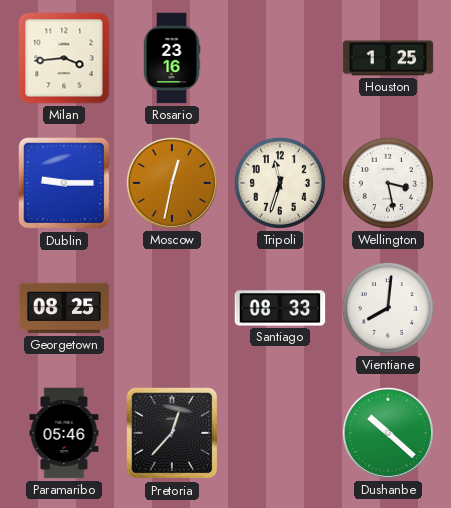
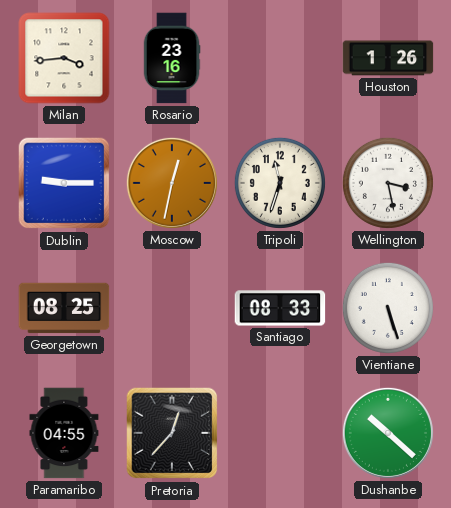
Houston: 1:25 -> 1:26
Vientiane: 8:01 -> 5:27
Paramaribo: 05:46 -> 04:55
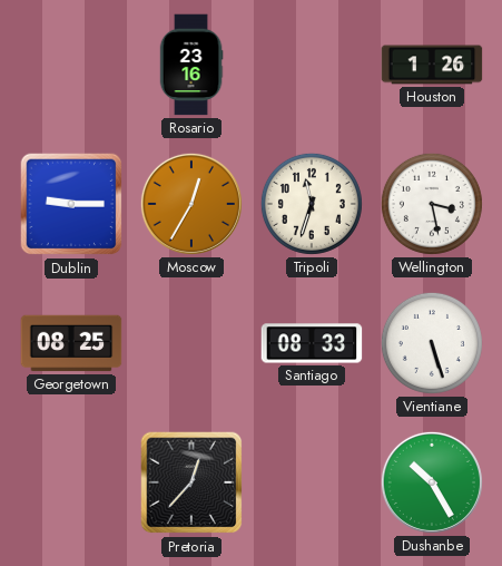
Milan: 3:44 -> none
Moscow: 12:32 -> 12:35
Paramaribo: 04:55 -> none
Dushanbe: 10:22 -> 10:25
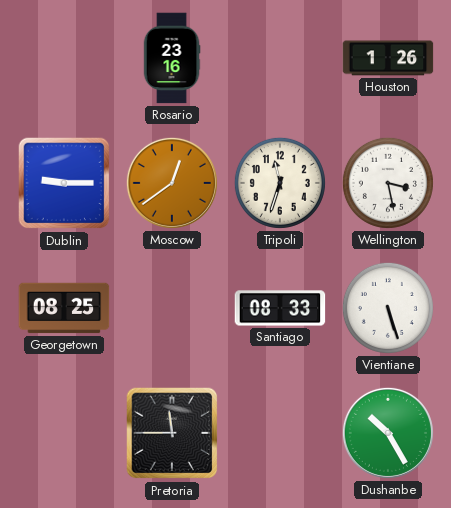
Moscow: 12:35 -> 12:39
Pretoria: 12:37 -> 11:45
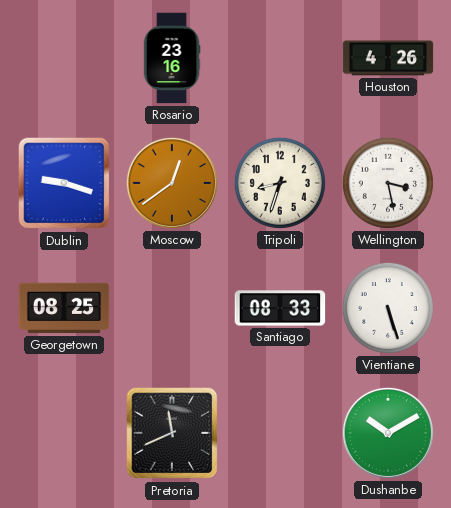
Houston: 1:26 -> 4:26
Dublin: 9:15 -> 9:18
Tripoli: 11:33 -> 8:33
Pretoria: 11:45 -> 11:41
Dushanbe: 10:25 -> 10:10
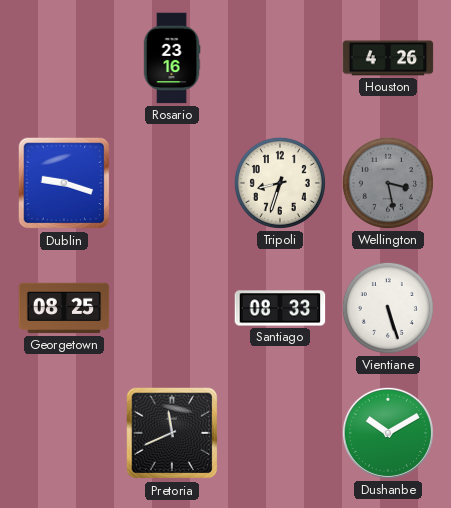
Moscow: 12:39 -> none
Wellington dial: white -> grey
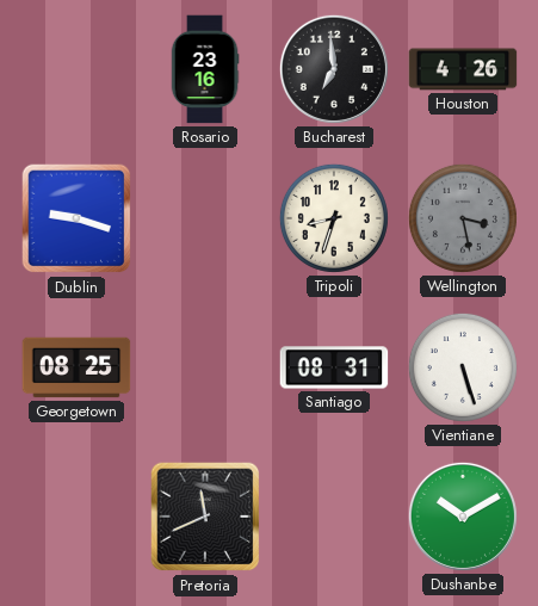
Bucharest: none -> 6:59
Santiago: 08:33 -> 08:31
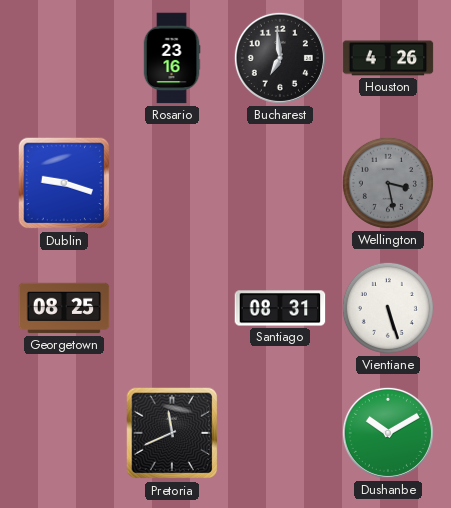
Tripoli: 8:33 -> none
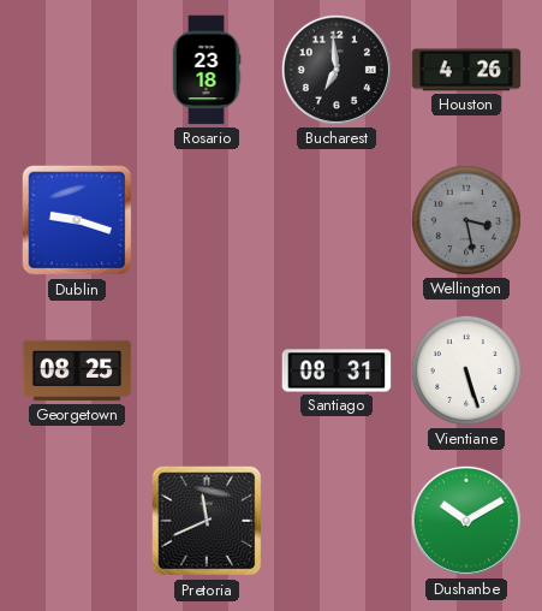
Rosario: 23:16 -> 23:18
